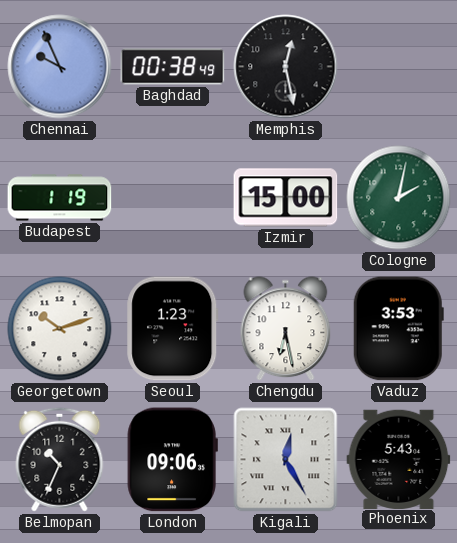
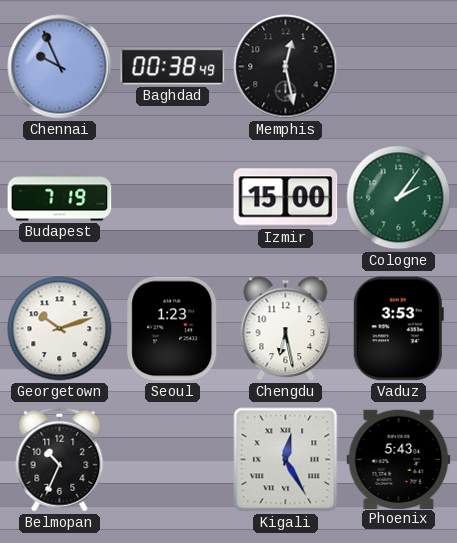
Budapest: 1:19 -> 7:19
Cologne: 2:02 -> 2:06
London: 09:06 -> none
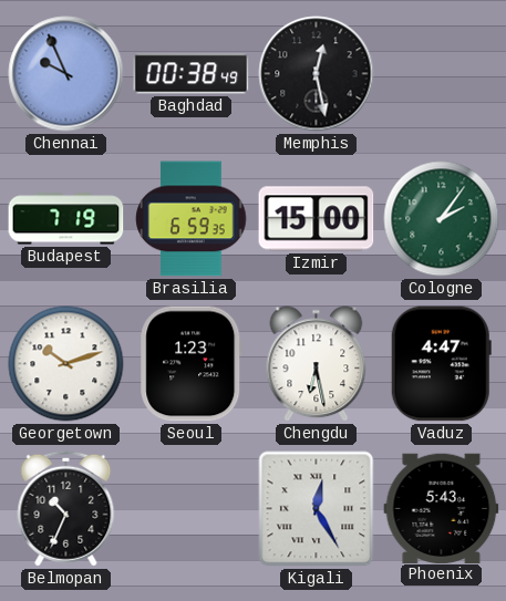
Brasilia: none -> 6:59
Vaduz: 3:53 -> 4:47
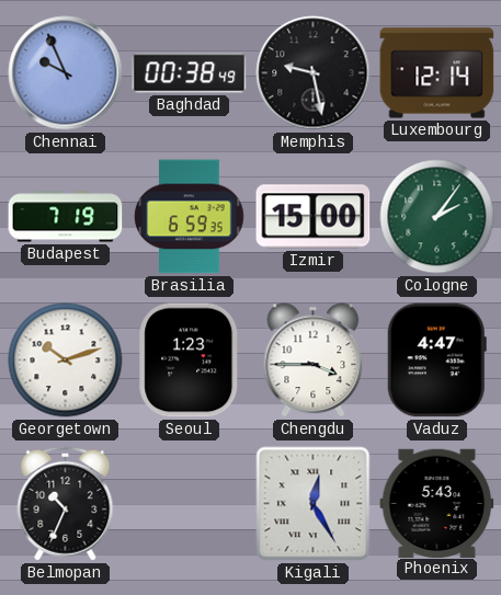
Memphis: 12:28 -> 9:28
Luxembourg: none -> 12:14
Chengdu: 6:28 -> 3:45
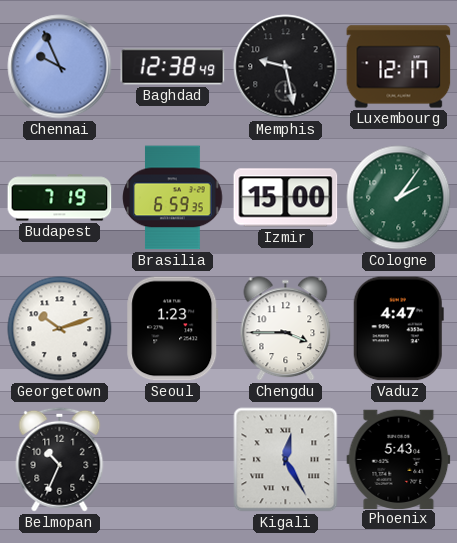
Baghdad: 00:38 -> 12:38
Luxembourg: 12:14 -> 12:17
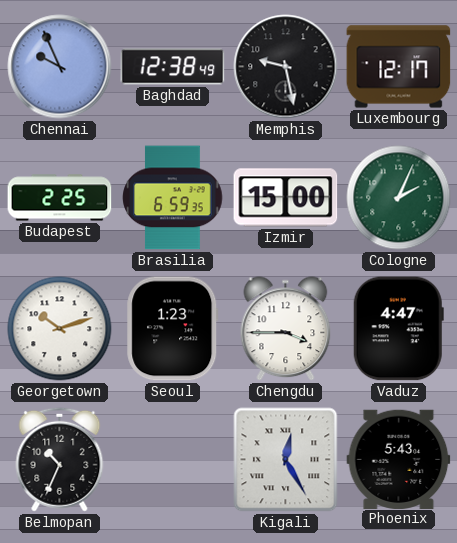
Budapest: 7:19 -> 2:25
Cologne: 2:06 -> 2:04
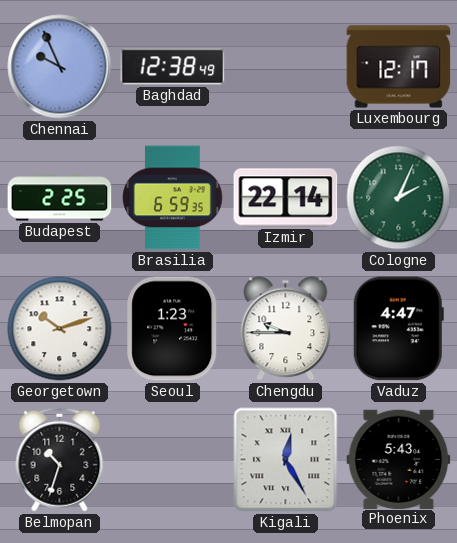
Memphis: 9:28 -> none
Izmir: 15:00 -> 22:14
Chengdu: 3:45 -> 9:45
Belmopan: 10:34 -> 10:33
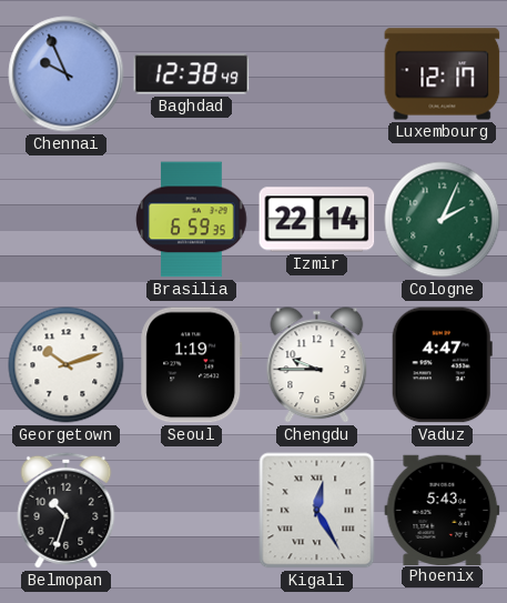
Budapest: 2:25 -> none
Seoul: 1:23 -> 1:19
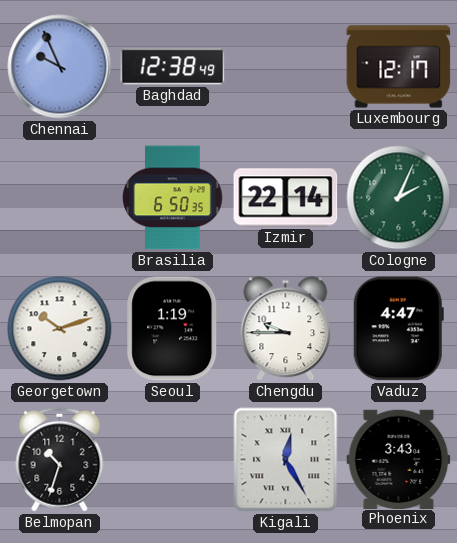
Brasilia: 6:59 -> 6:50
Phoenix: 5:43 -> 3:43
